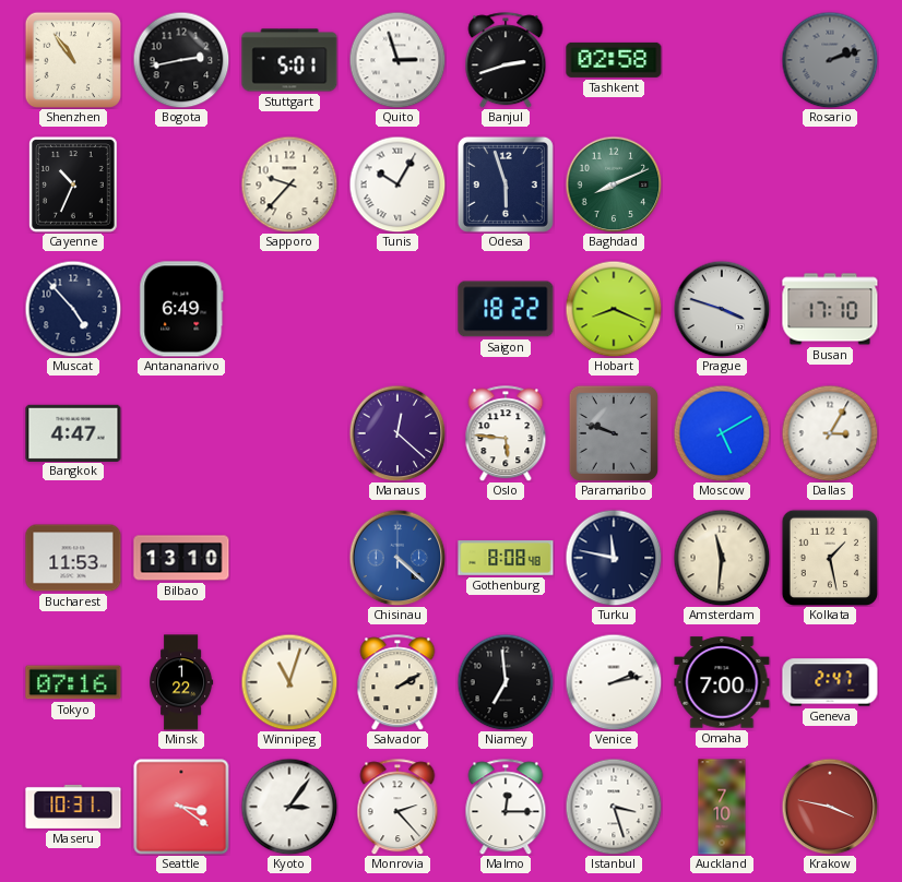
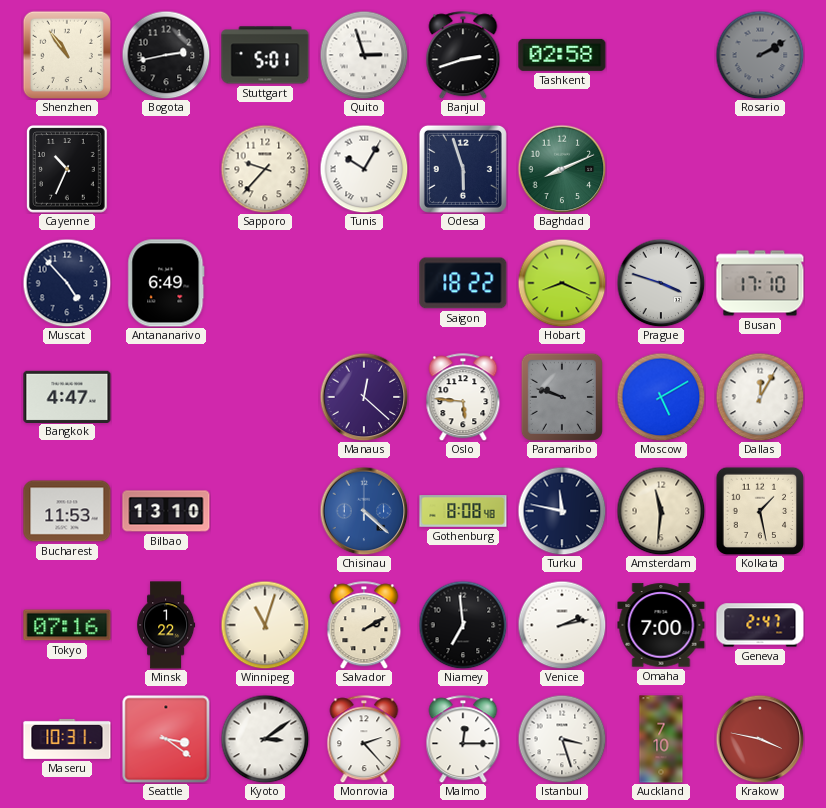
Rosario: 2:12 -> 2:10
Dallas: 3:05 -> 12:05
Kyoto: 3:06 -> 3:09
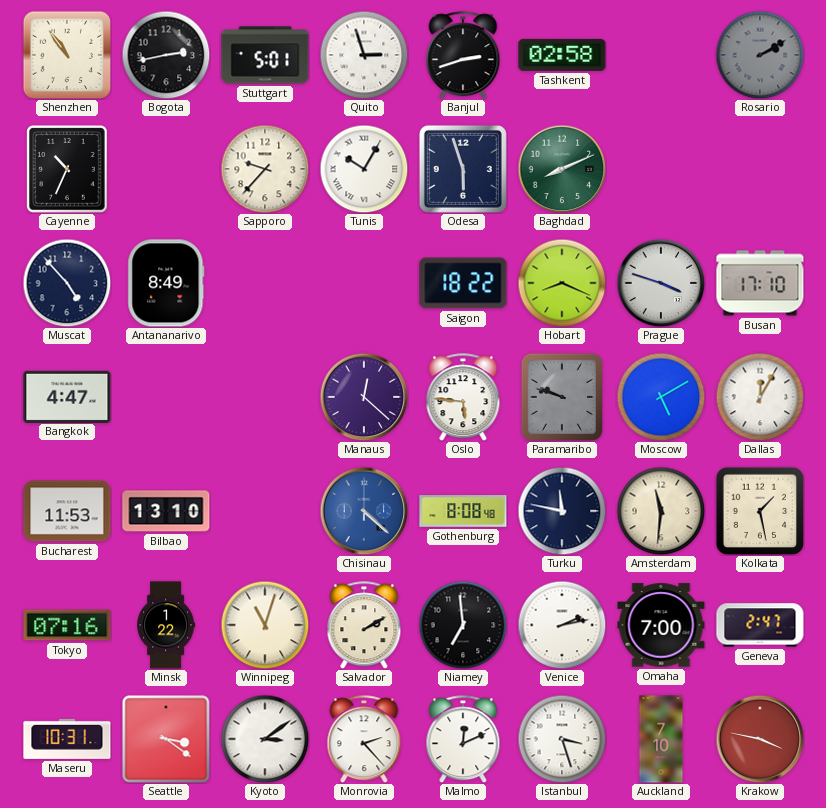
Antananarivo: 6:49 -> 8:49
Malmo: 12:15 -> 12:11
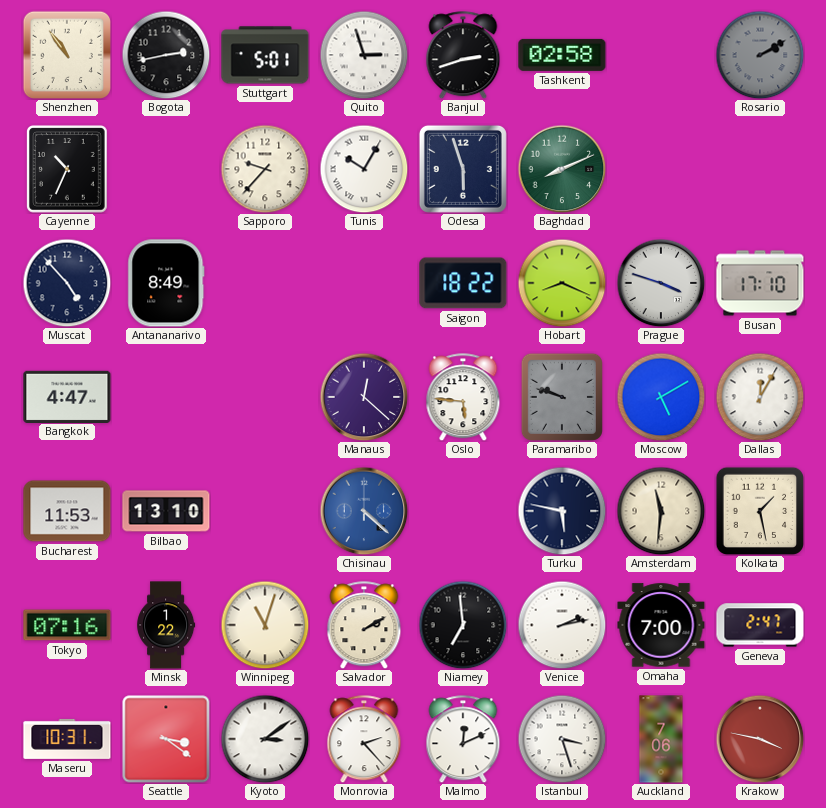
Gothenburg: 8:08 -> none
Turku: 11:47 -> 5:47
Auckland: 7:10 -> 7:06
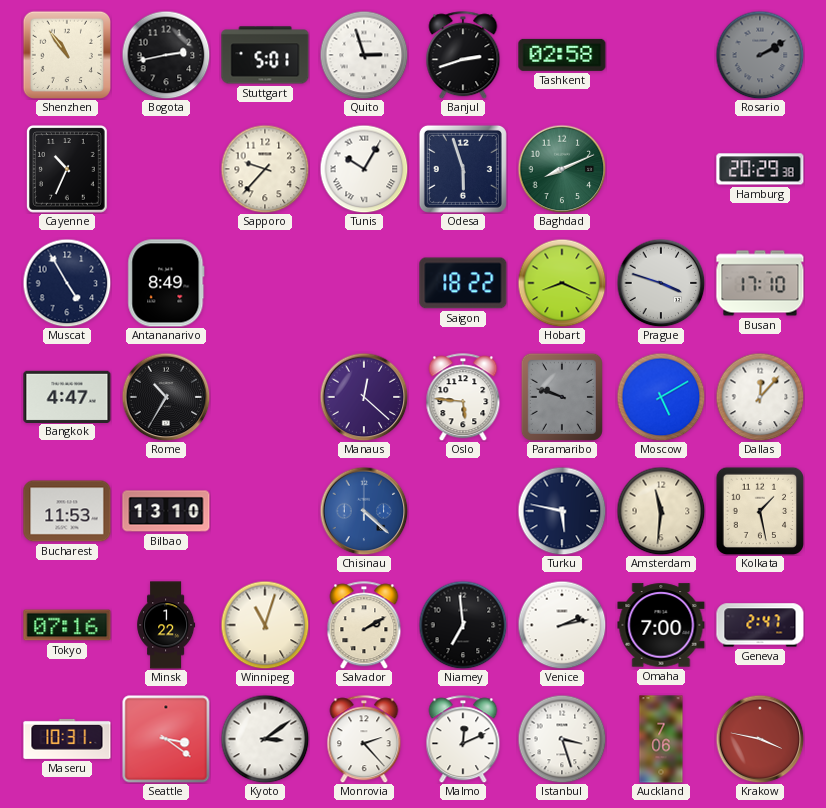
Hamburg: none -> 20:29
Muscat: 4:53 -> 4:55
Rome: none -> 10:35
Dallas: 12:05 -> 12:07
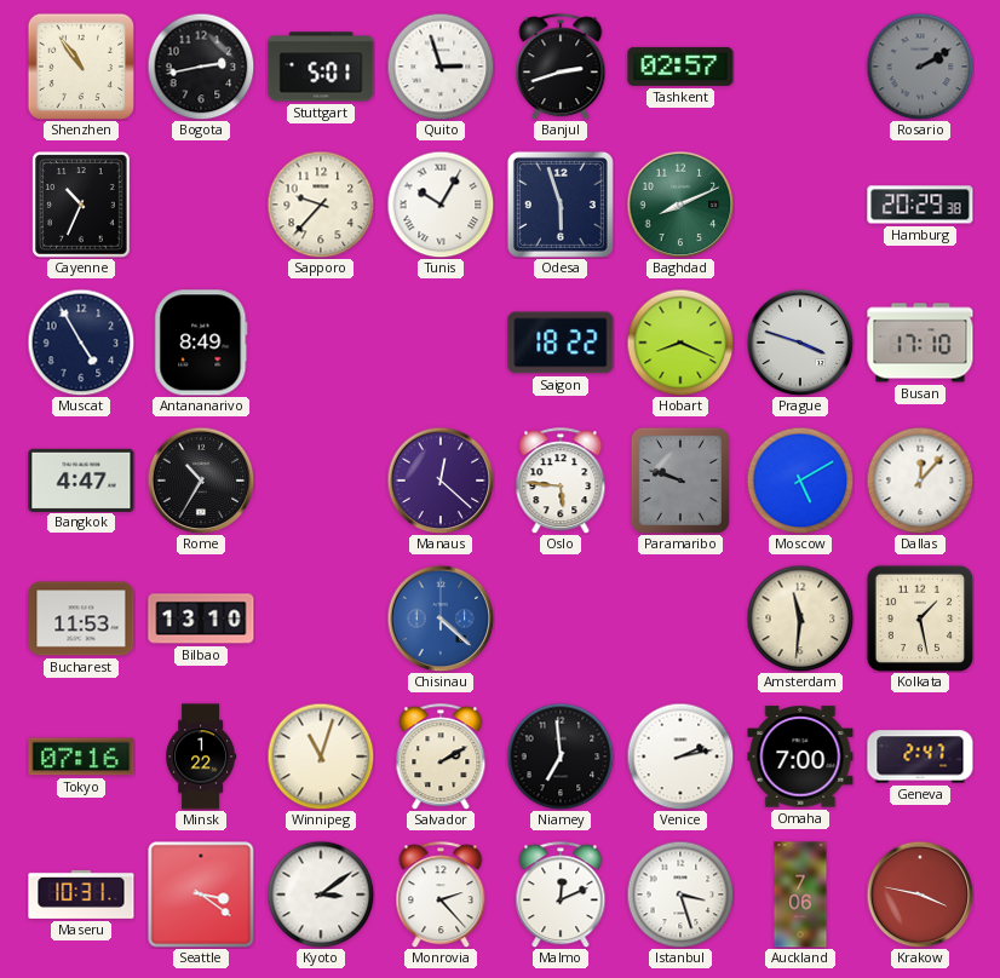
Tashkent: 02:58 -> 02:57
Turku: 5:47 -> none
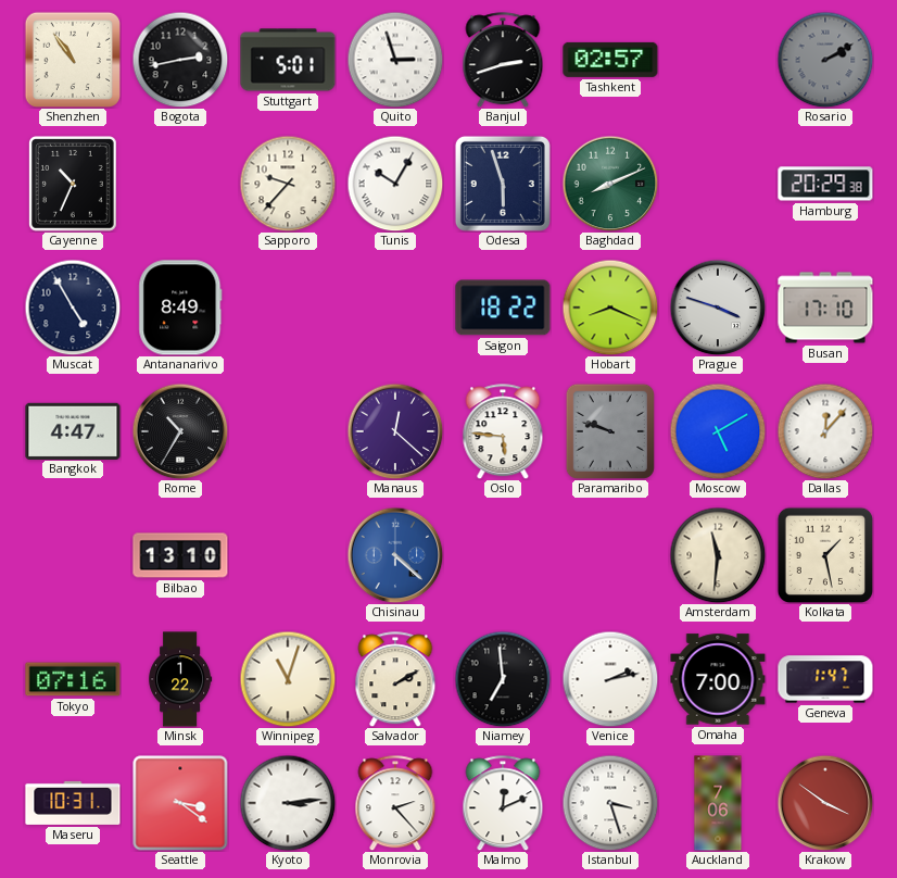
Bucharest: 11:53 -> none
Geneva: 2:47 -> 1:47
Kyoto: 3:09 -> 3:14
Krakow: 3:47 -> 3:51
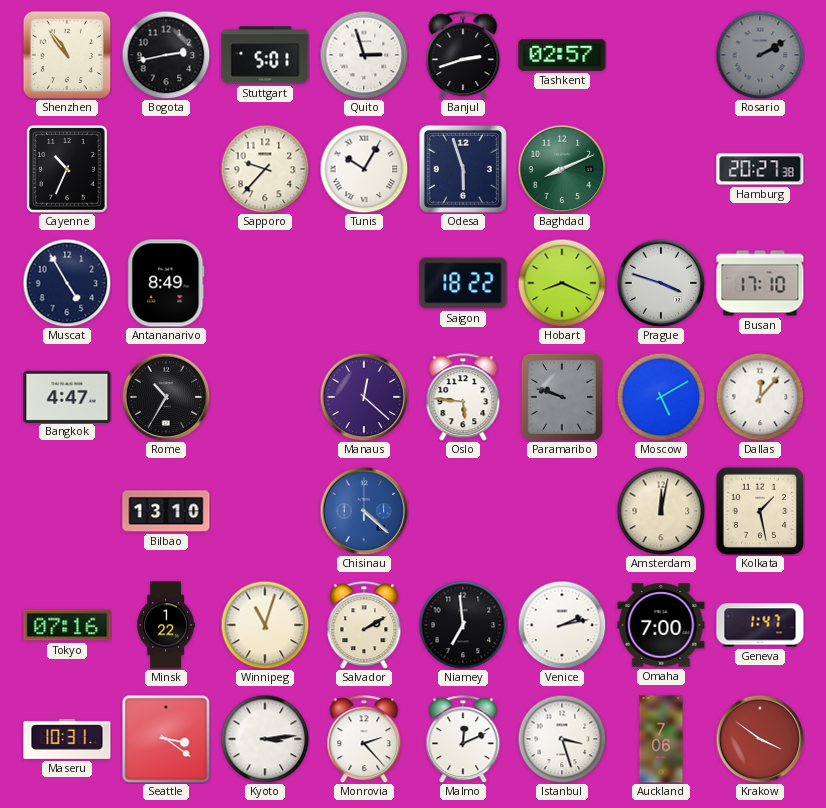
Hamburg: 20:29 -> 20:27
Amsterdam: 11:31 -> 12:02
